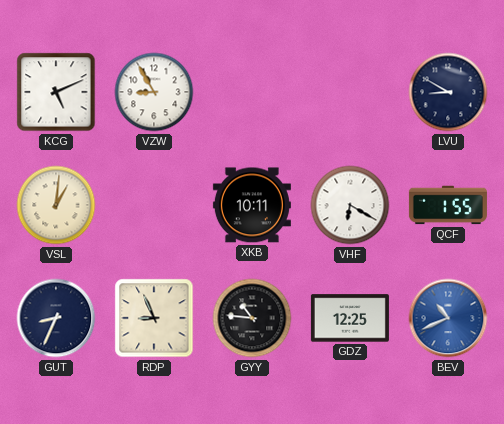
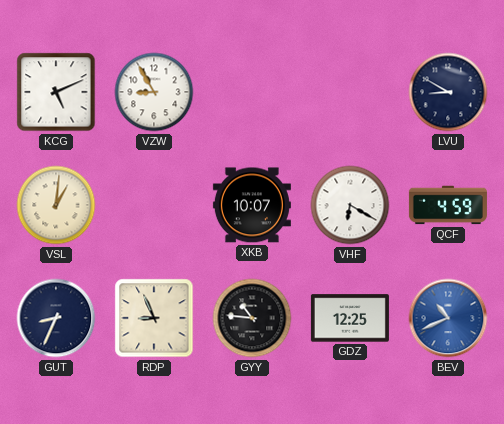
XKB: 10:11 -> 10:07
QCF: 1:55 -> 4:59
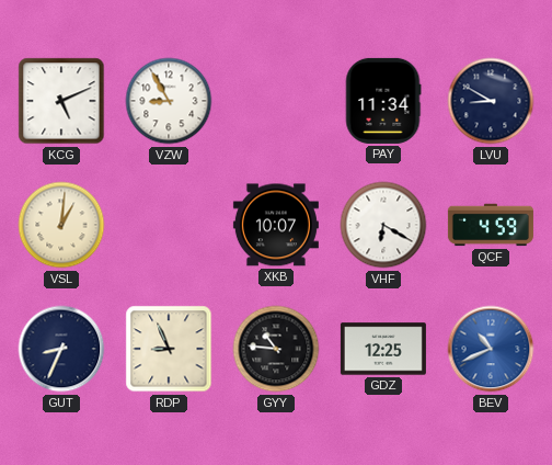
PAY: none -> 11:34
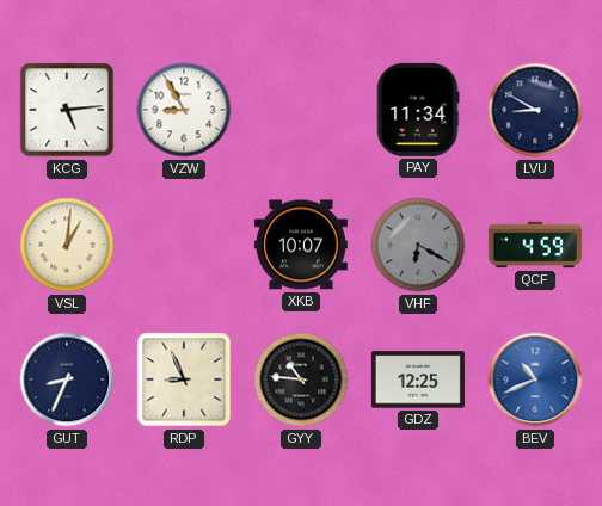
KCG: 5:11 -> 5:14
VHF dial: white -> grey
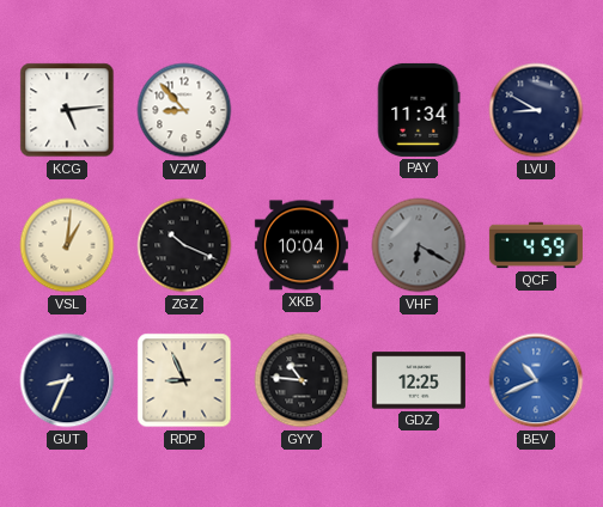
VZW: 8:55 -> 8:53
ZGZ: none -> 10:19
XKB: 10:07 -> 10:04
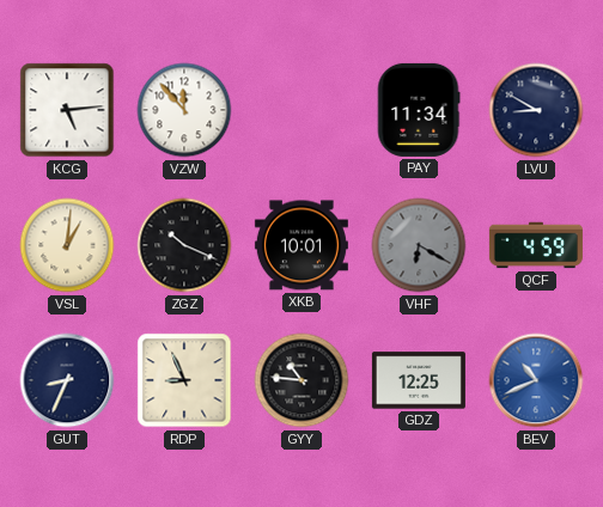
VZW: 8:53 -> 11:53
XKB: 10:04 -> 10:01
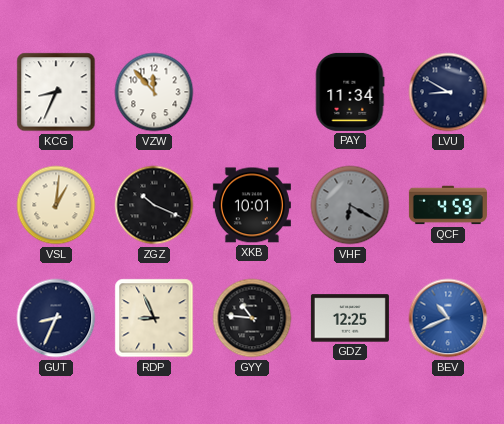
KCG: 5:14 -> 8:34
